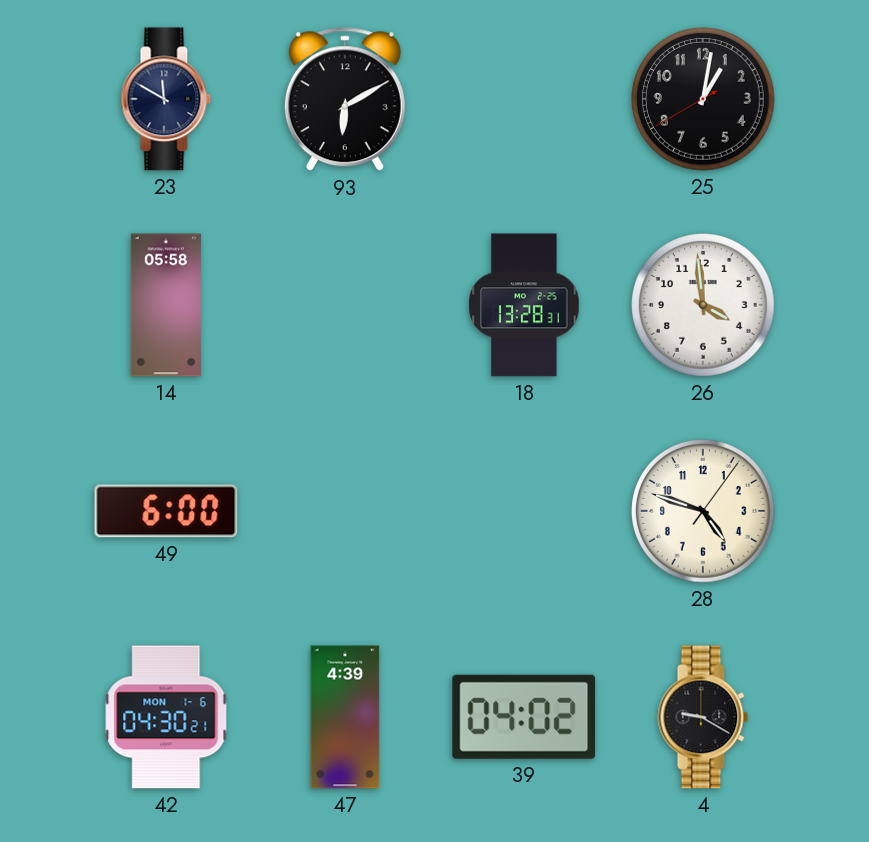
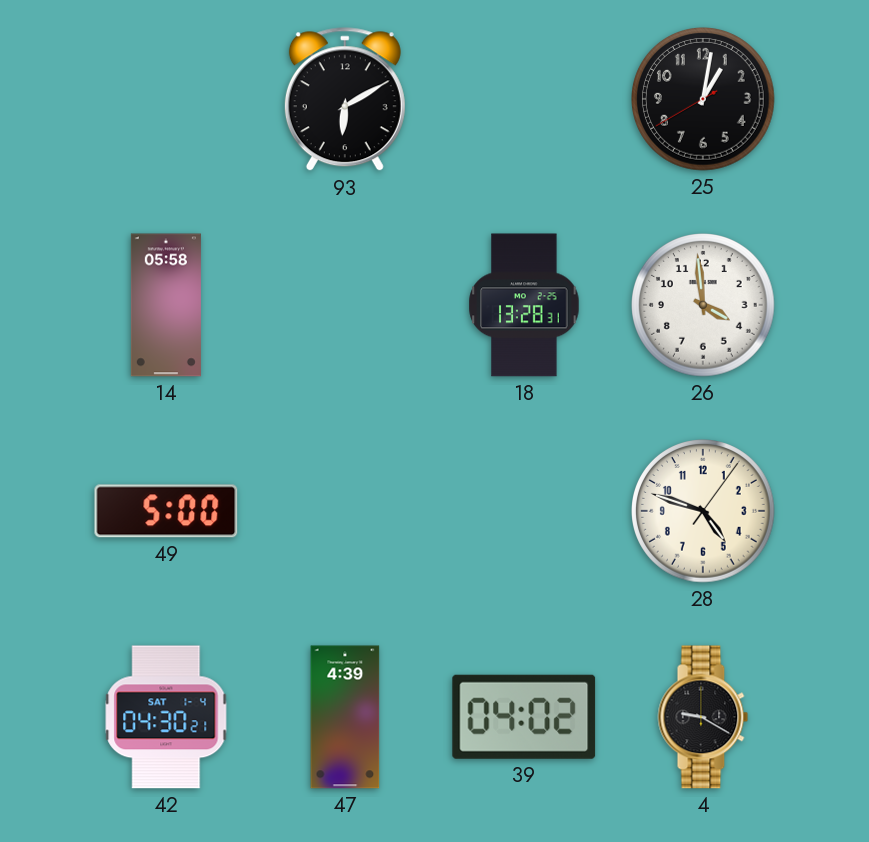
23: 11:50 -> none
49: 6:00 -> 5:00
42 date: MON 1-6 -> SAT 1-4
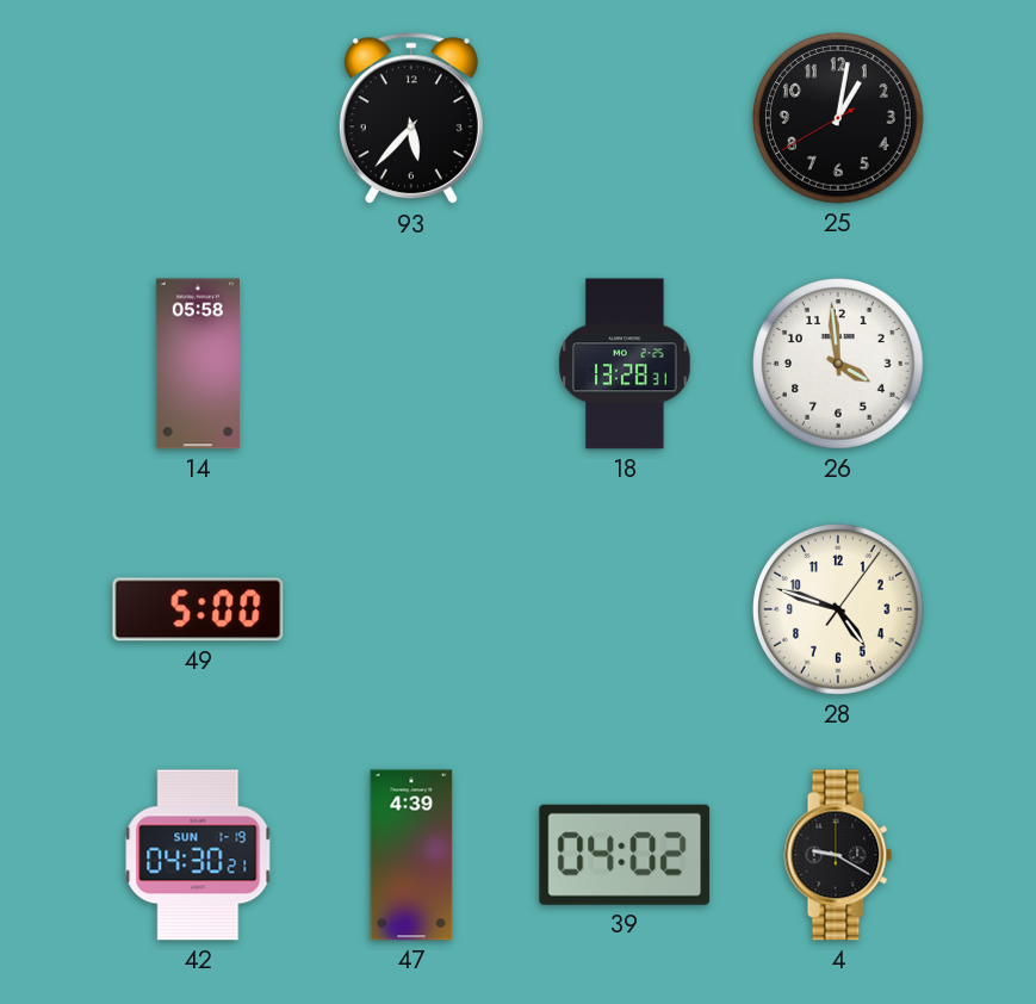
93: 6:10 -> 5:37
42 date: SAT 1-4 -> SUN 1-19
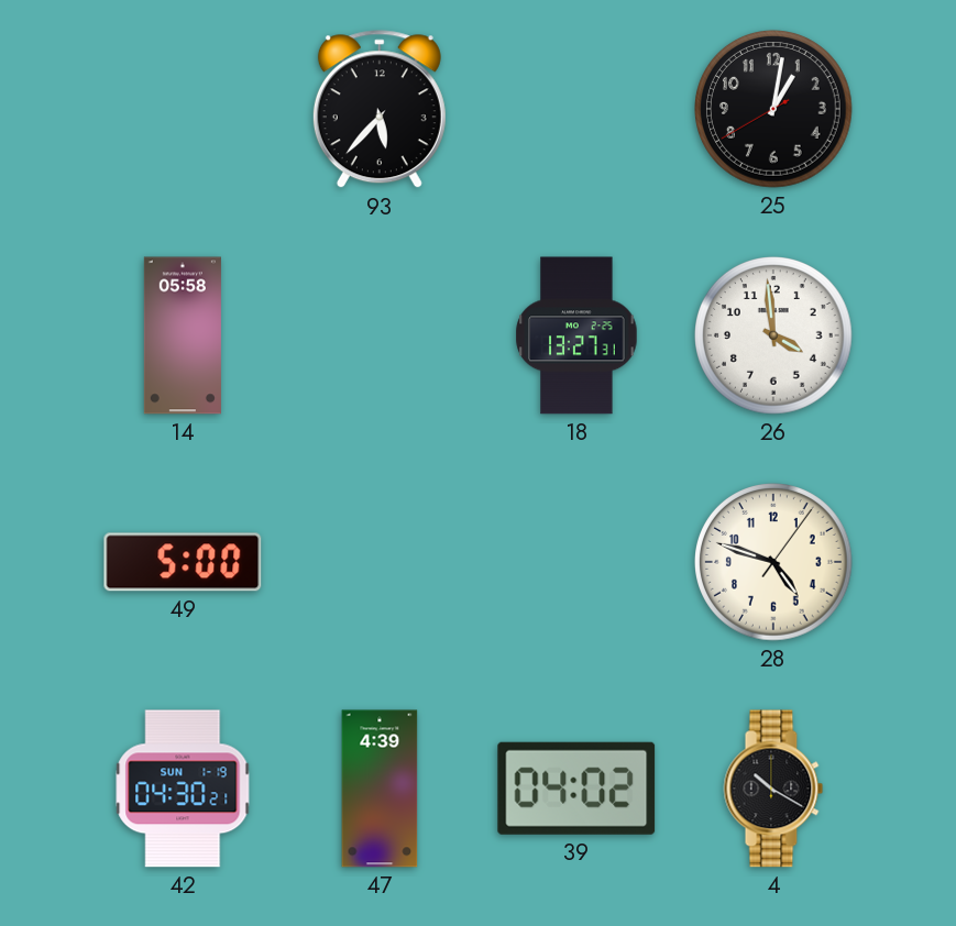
18: 13:28 -> 13:27
4: 9:20 -> 10:20
